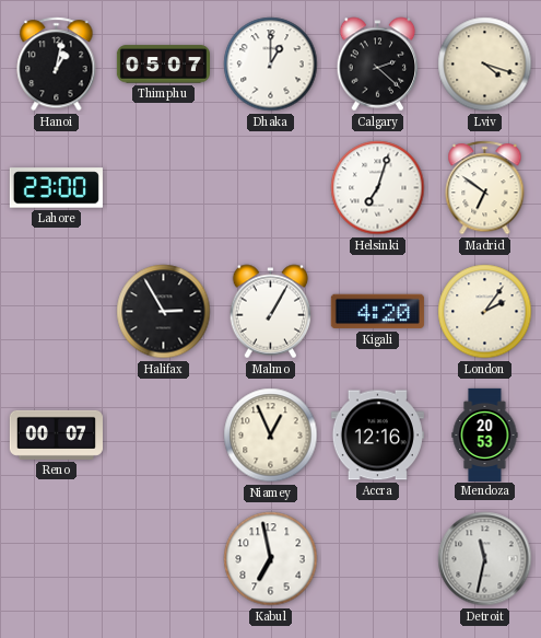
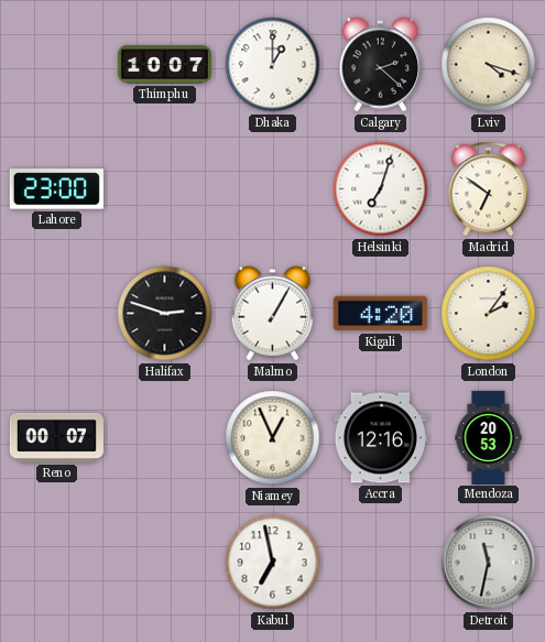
Hanoi: 1:02 -> none
Thimphu: 05:07 -> 10:07
Halifax: 2:55 -> 2:48
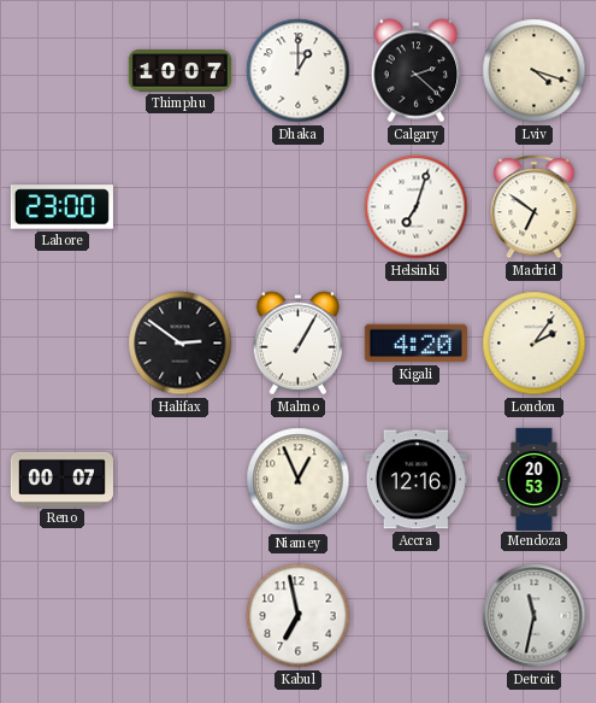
Halifax: 2:48 -> 2:51
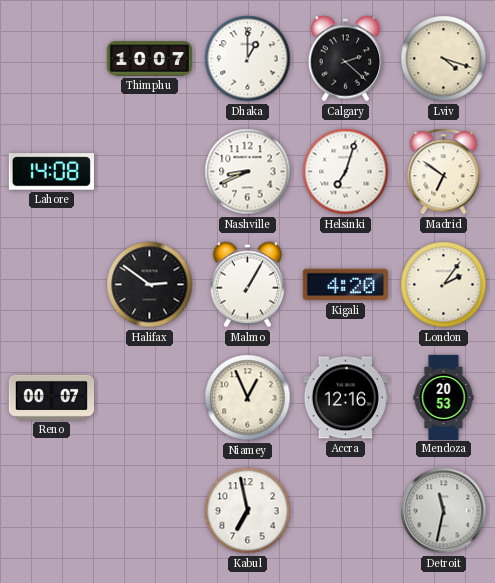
Lahore: 23:00 -> 14:08
Nashville: none -> 8:41
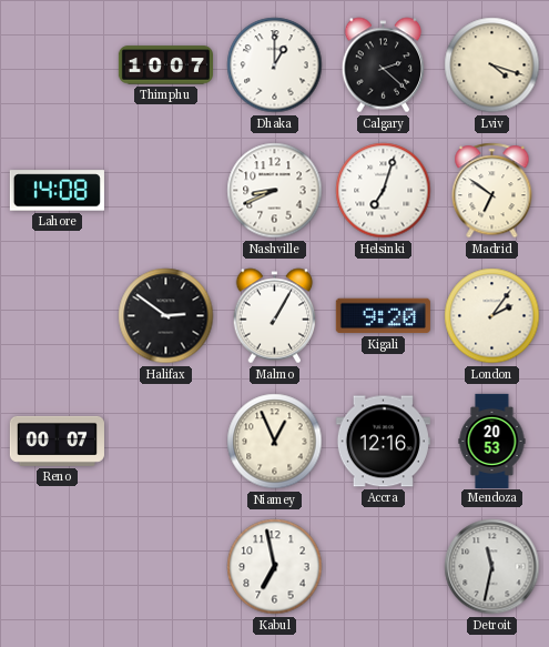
Kigali: 4:20 -> 9:20
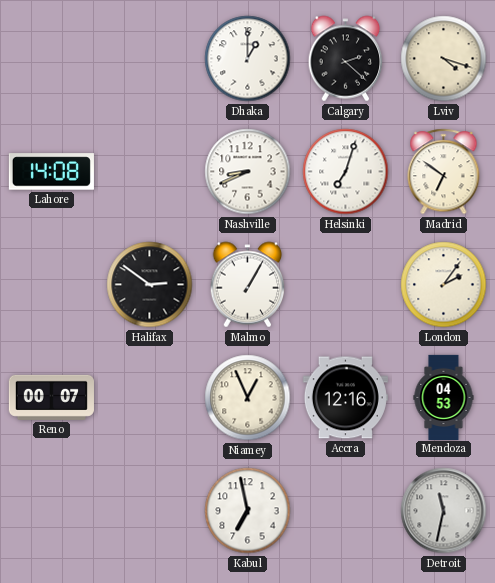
Thimphu: 10:07 -> none
Kigali: 9:20 -> none
Mendoza: 20:53 -> 04:53
